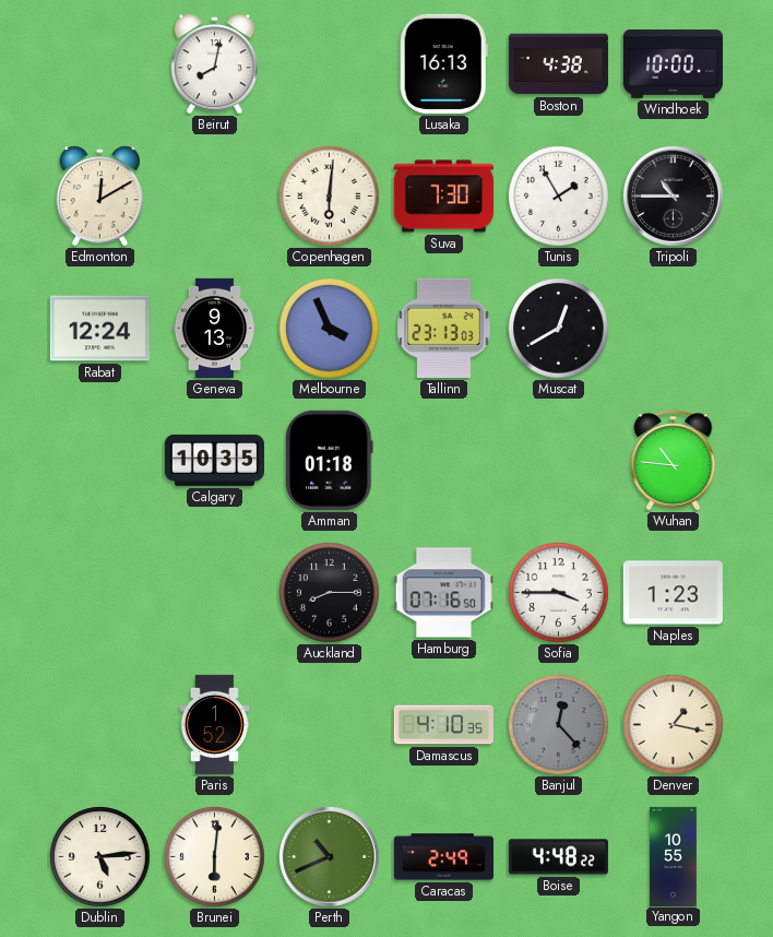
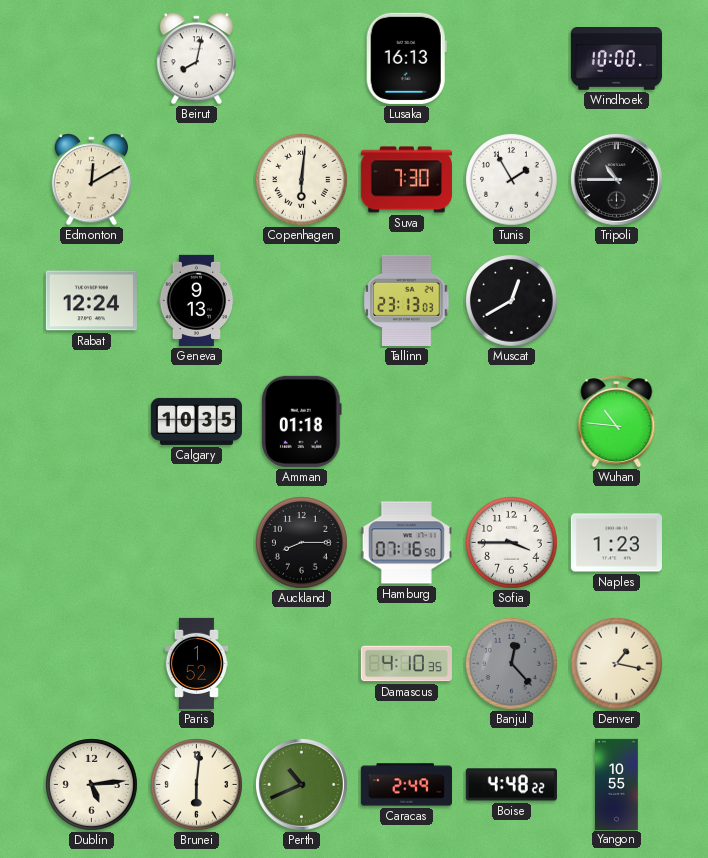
Boston: 4:38 -> none
Melbourne: 3:56 -> none
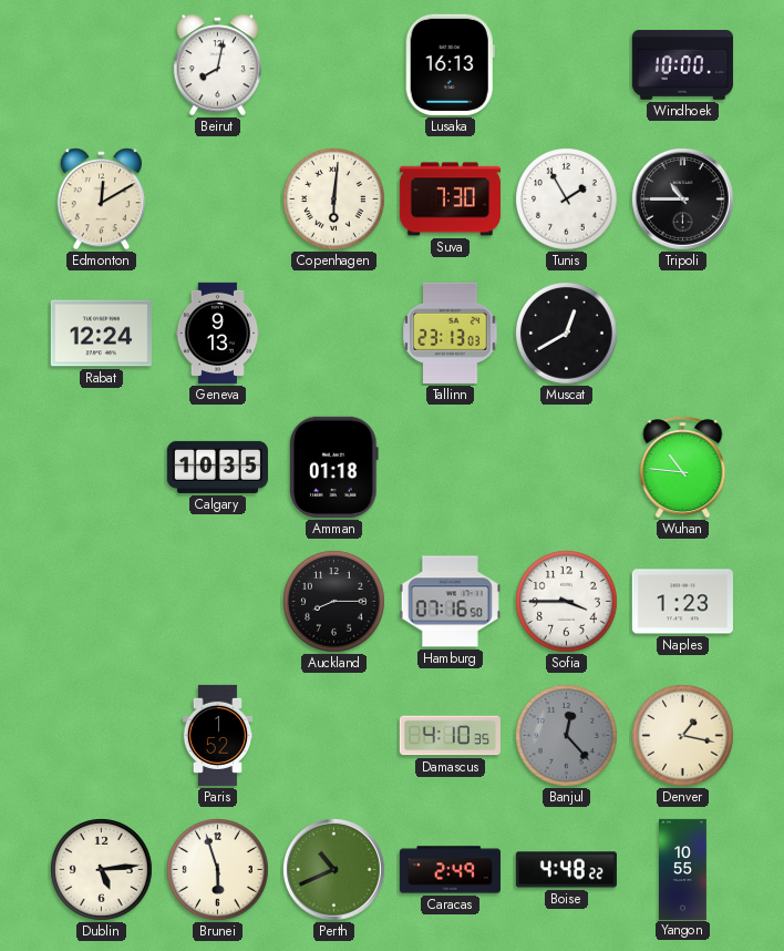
Brunei: 6:01 -> 5:57
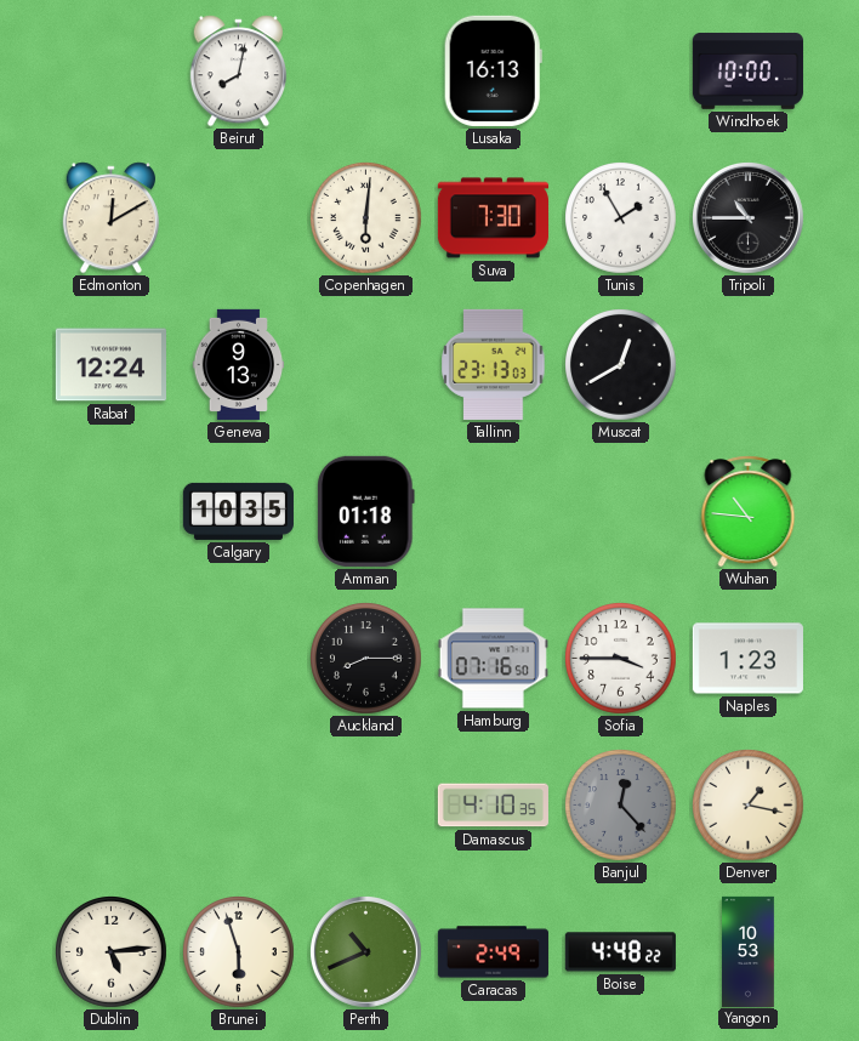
Paris: 1:52 -> none
Yangon: 10:55 -> 10:53
